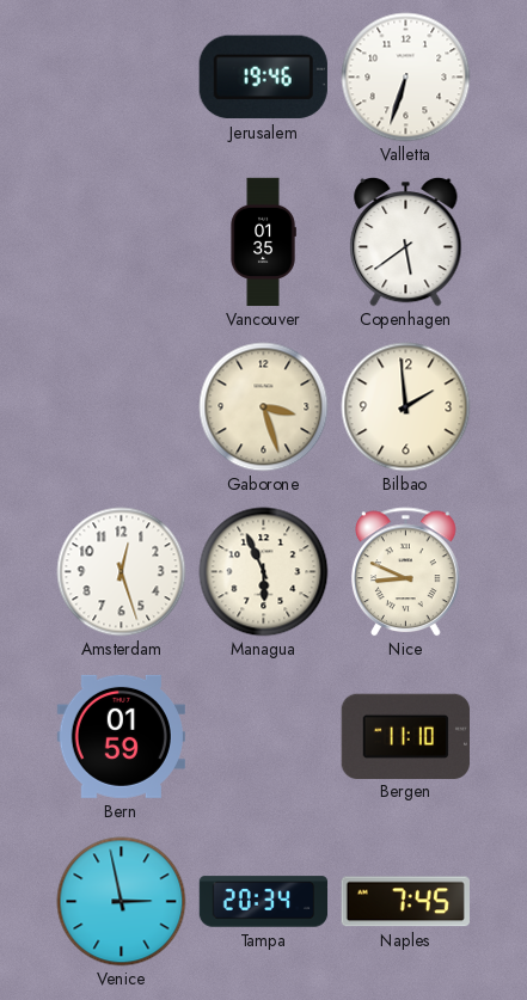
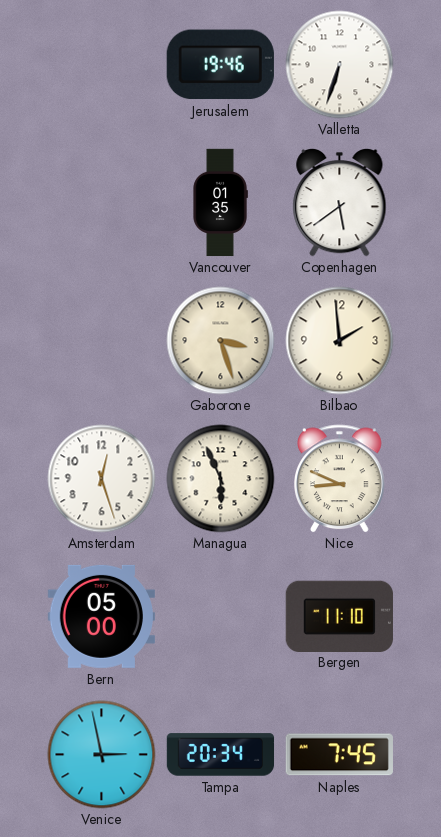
Bern: 01:59 -> 05:00
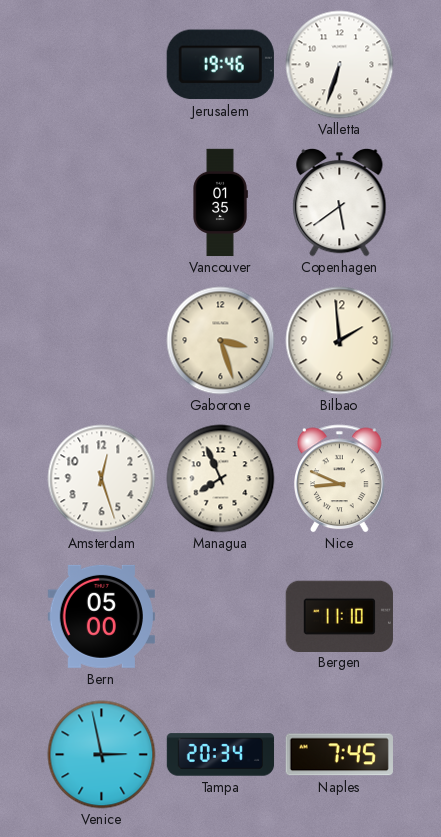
Managua: 5:56 -> 7:56
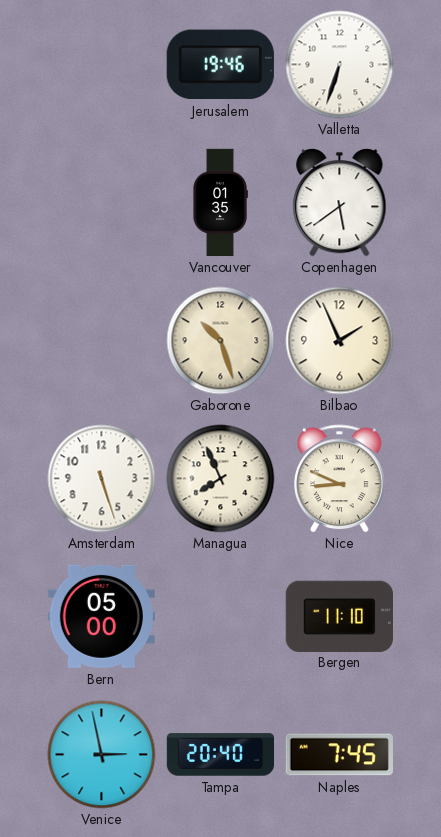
Gaborone: 3:27 -> 10:27
Bilbao: 1:59 -> 1:56
Amsterdam: 12:27 -> 5:27
Tampa: 20:34 -> 20:40
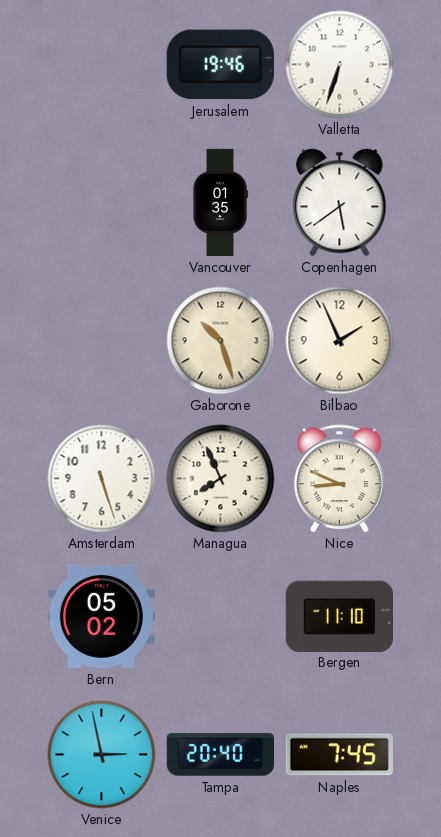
Bern: 05:00 -> 05:02
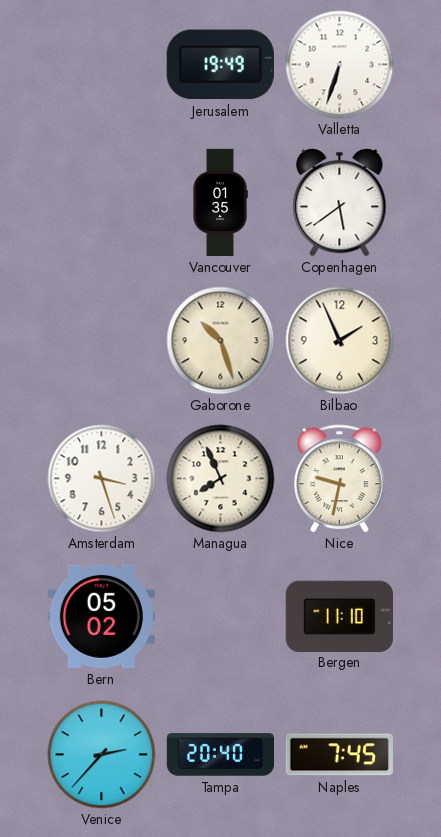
Jerusalem: 19:46 -> 19:49
Amsterdam: 5:27 -> 3:27
Nice: 8:49 -> 9:32
Venice: 2:58 -> 2:37
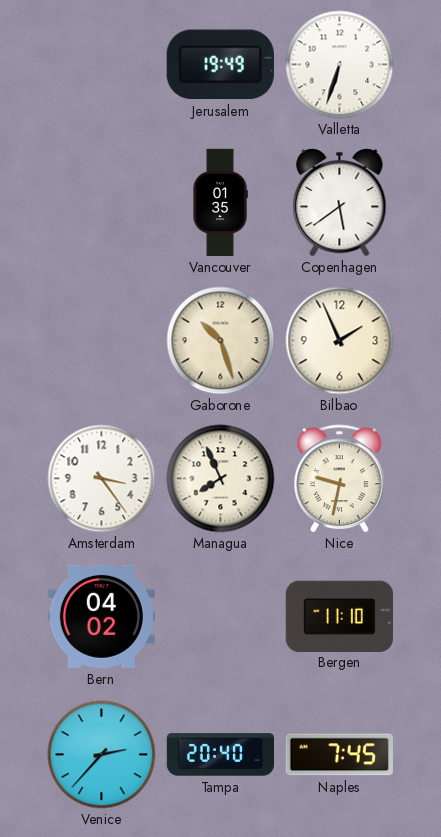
Amsterdam: 3:27 -> 3:24
Bern: 05:02 -> 04:02
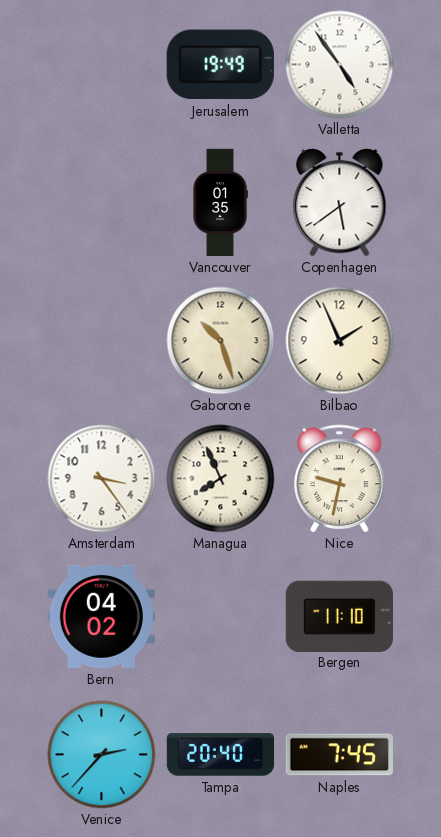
Valletta: 6:33 -> 4:54
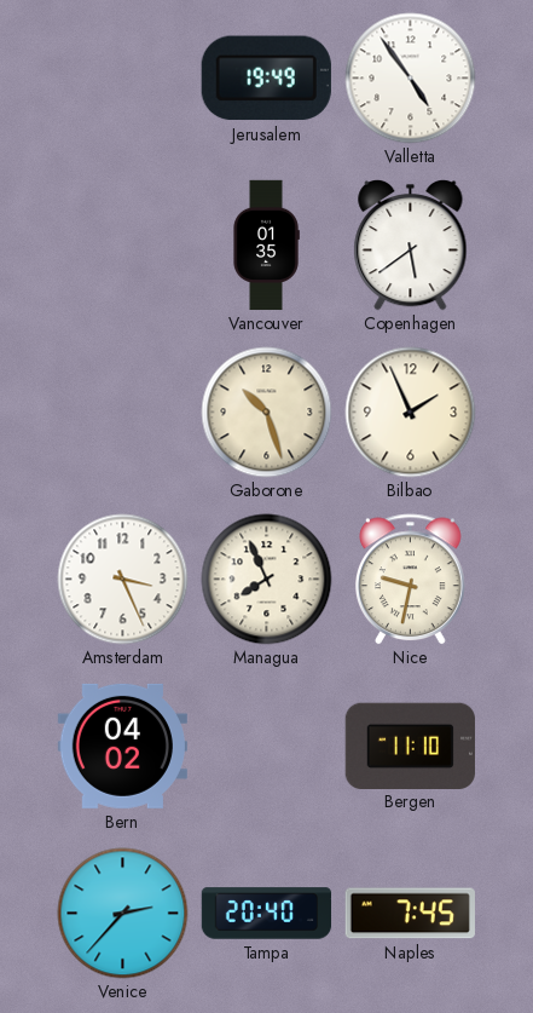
Amsterdam: 3:24 -> 3:26
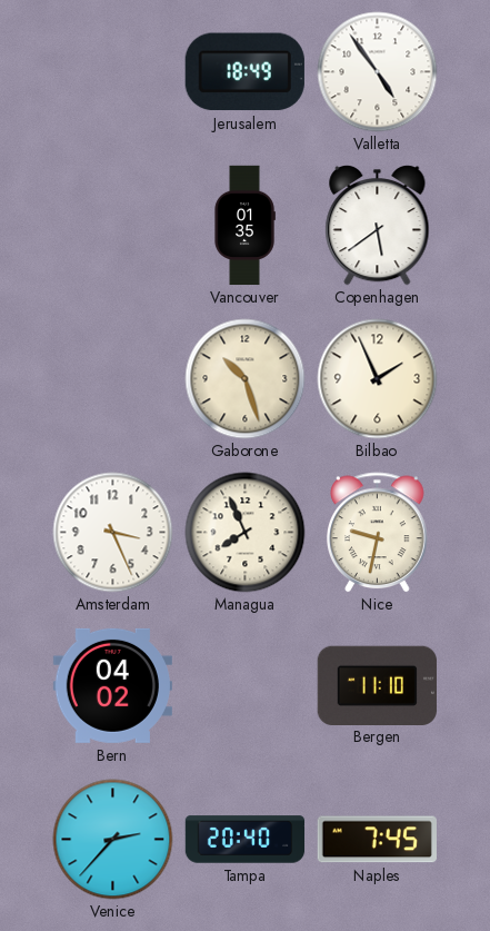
Jerusalem: 19:49 -> 18:49
